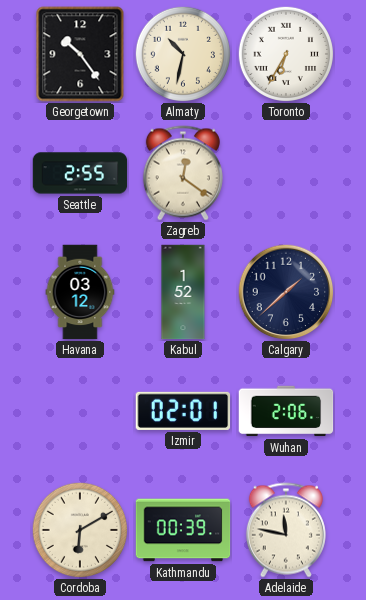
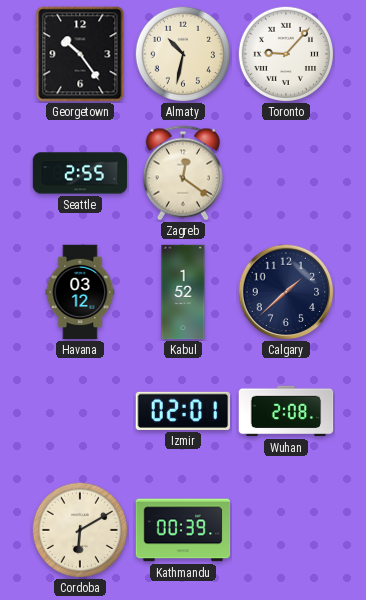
Toronto: 6:35 -> 9:07
Wuhan: 2:06 -> 2:08
Adelaide: 11:47 -> none
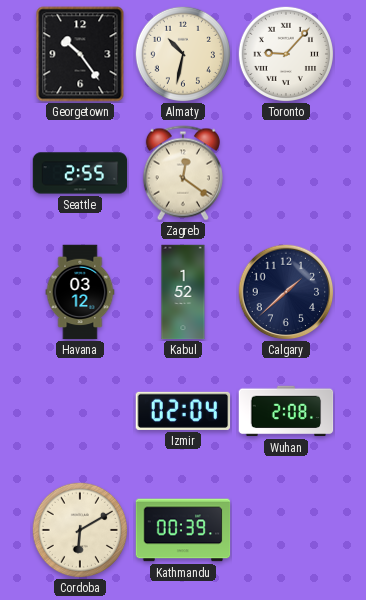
Izmir: 02:01 -> 02:04
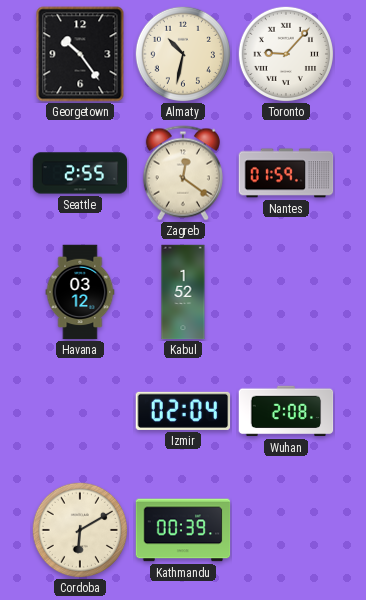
Nantes: none -> 01:59
Calgary: 1:38 -> none
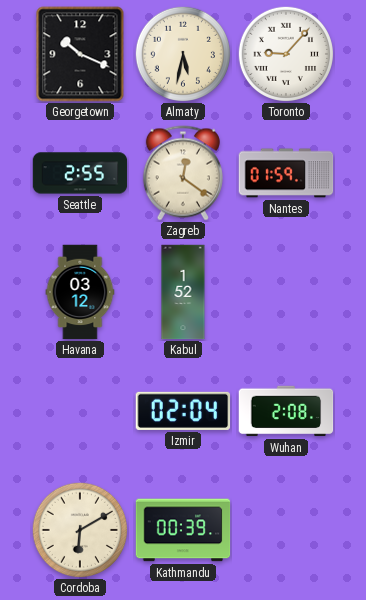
Georgetown: 10:24 -> 10:19
Almaty: 10:32 -> 5:32
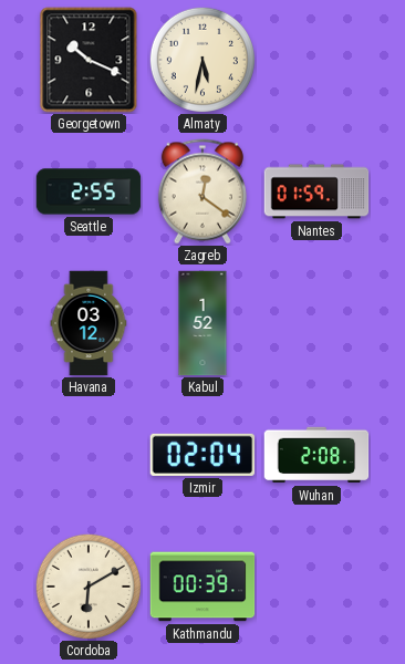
Toronto: 9:07 -> none
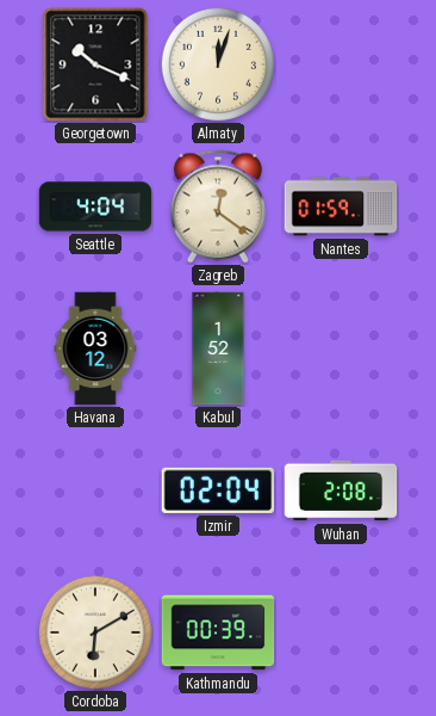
Almaty: 5:32 -> 12:03
Seattle: 2:55 -> 4:04
